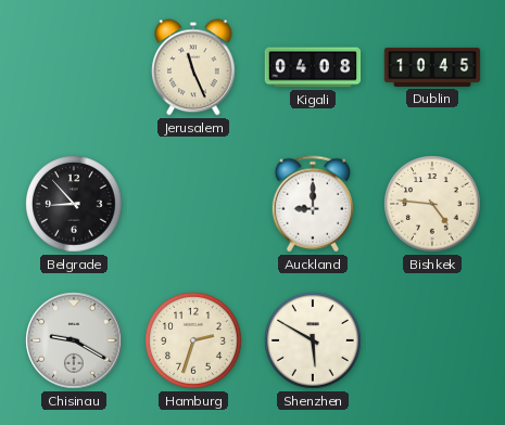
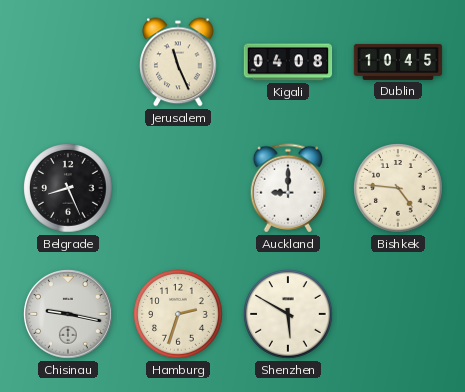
Belgrade: 8:53 -> 8:26
Chisinau: 9:20 -> 9:17
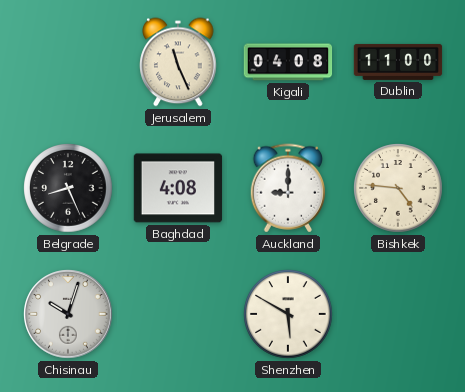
Dublin: 10:45 -> 11:00
Baghdad: none -> 4:08
Chisinau: 9:17 -> 10:03
Hamburg: 2:33 -> none
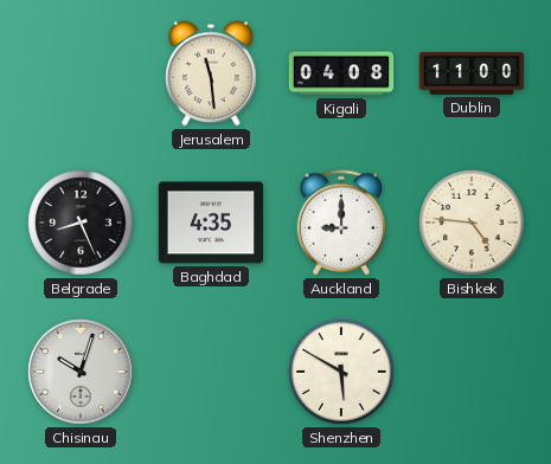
Jerusalem: 11:26 -> 11:29
Baghdad: 4:08 -> 4:35
